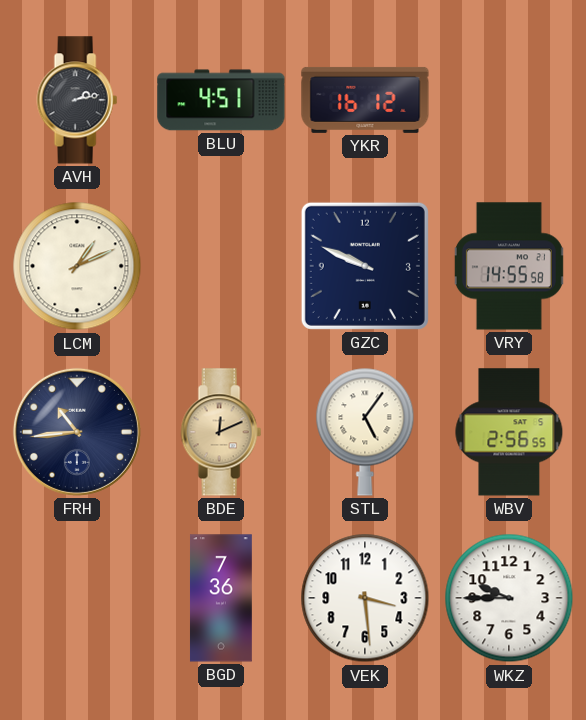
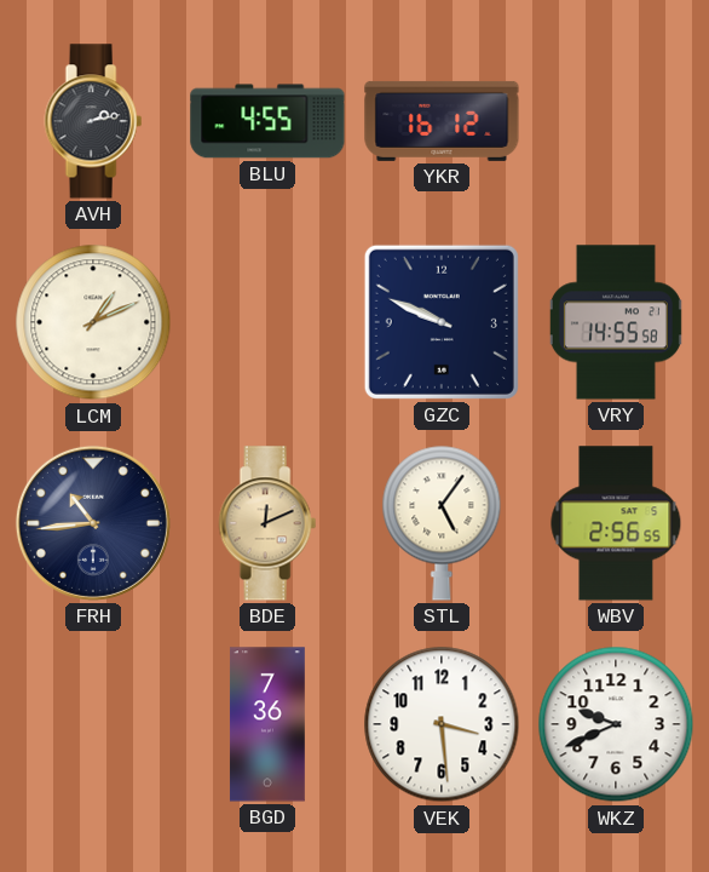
BLU: 4:51 -> 4:55
WKZ: 9:45 -> 9:41
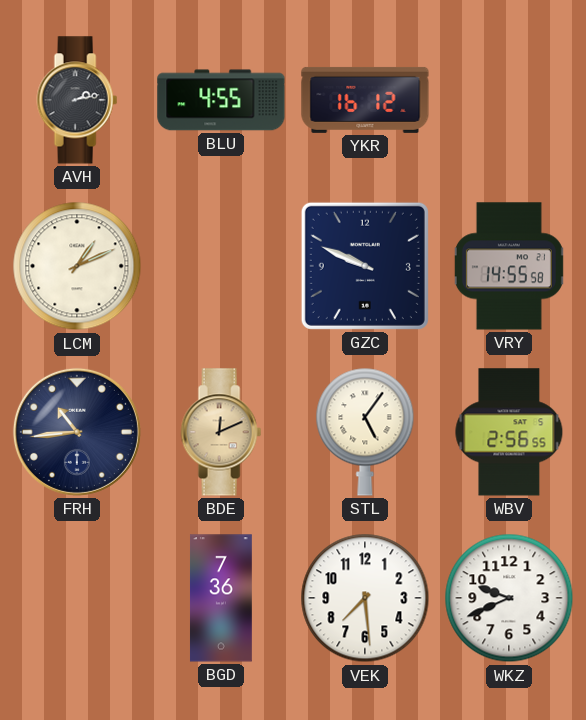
VEK: 3:29 -> 7:29
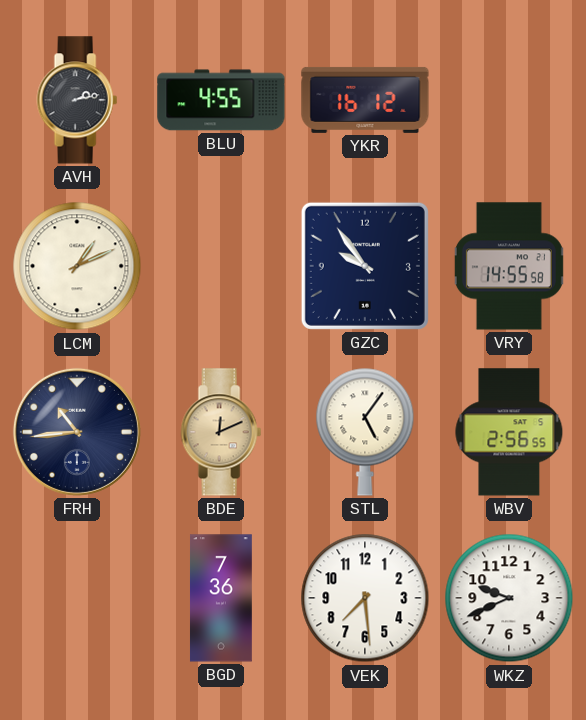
GZC: 9:49 -> 9:54
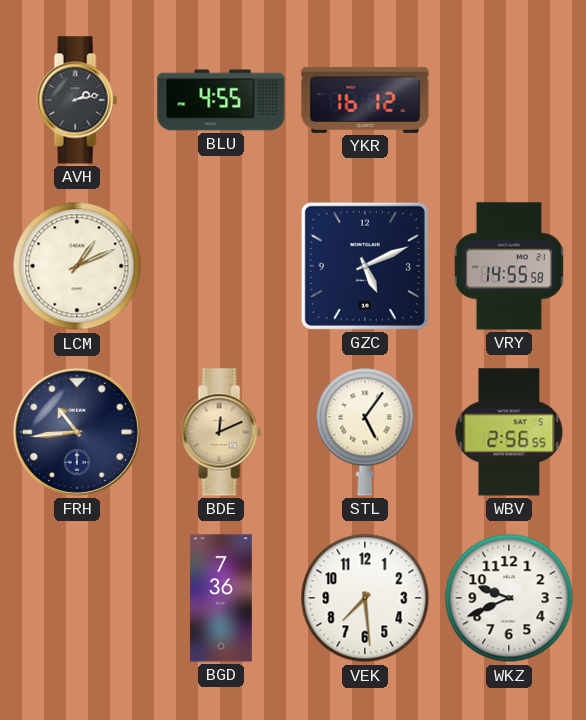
GZC: 9:54 -> 5:11
